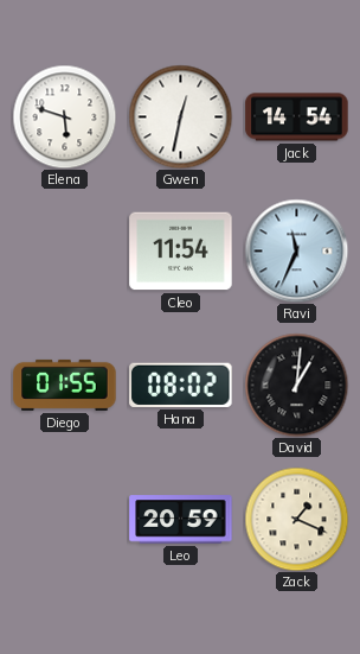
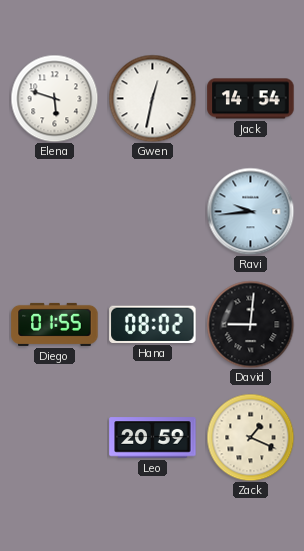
Cleo: 11:54 -> none
Ravi: 11:34 -> 9:44
David: 1:01 -> 9:01
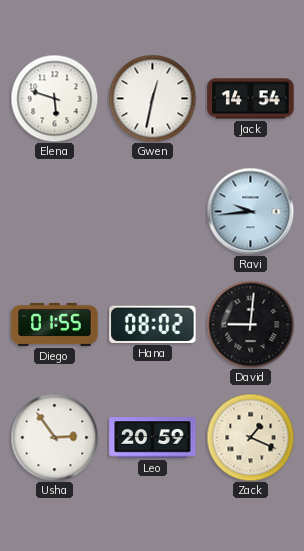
Usha: none -> 2:54
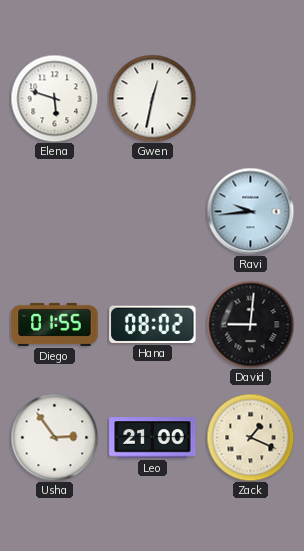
Jack: 14:54 -> none
Leo: 20:59 -> 21:00
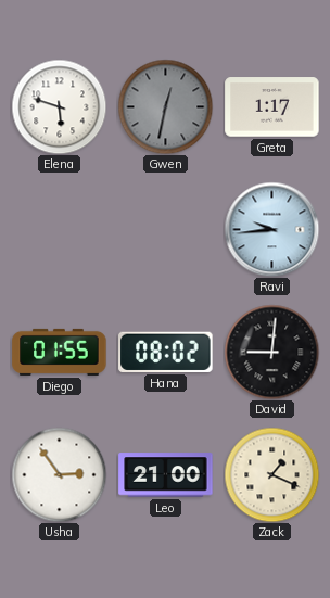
Gwen dial: white -> grey
Greta: none -> 1:17
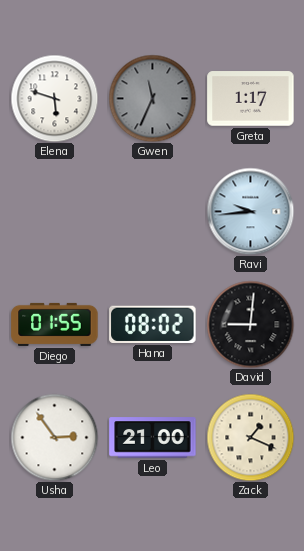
Gwen: 12:32 -> 11:34
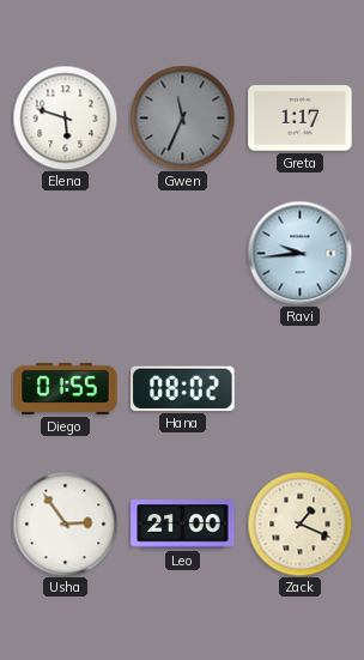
David: 9:01 -> none
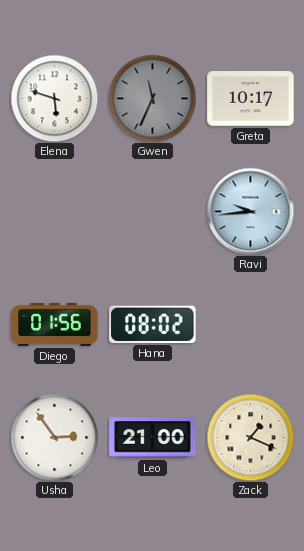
Greta: 1:17 -> 10:17
Diego: 01:55 -> 01:56
